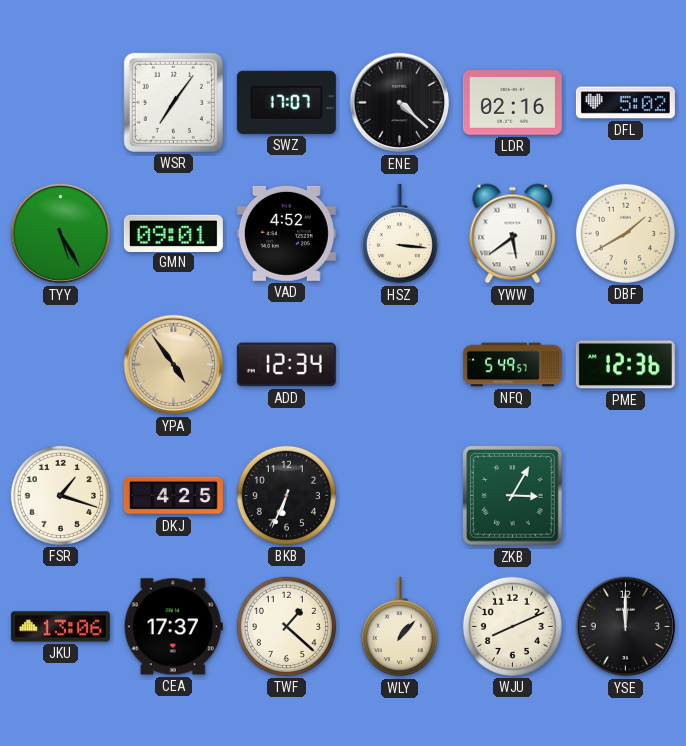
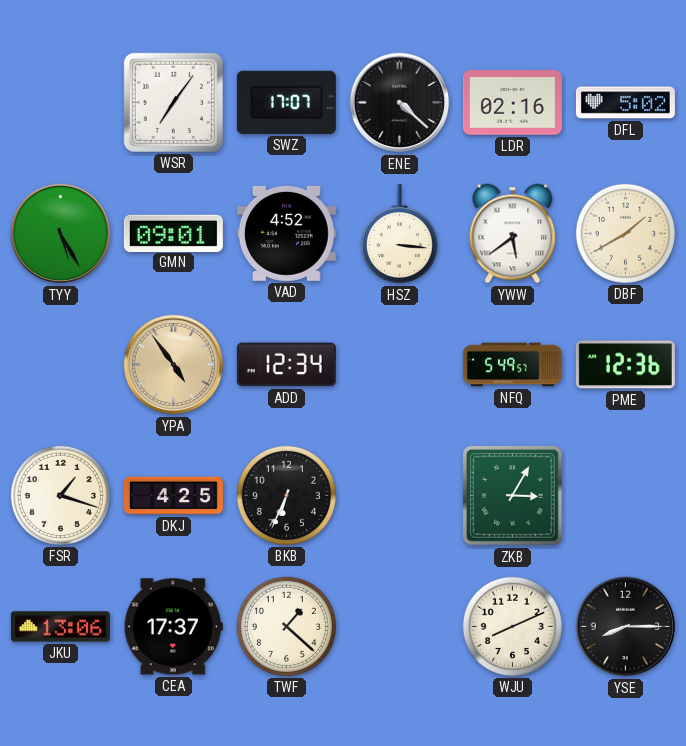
WLY: 1:07 -> none
YSE: 12:00 -> 8:15
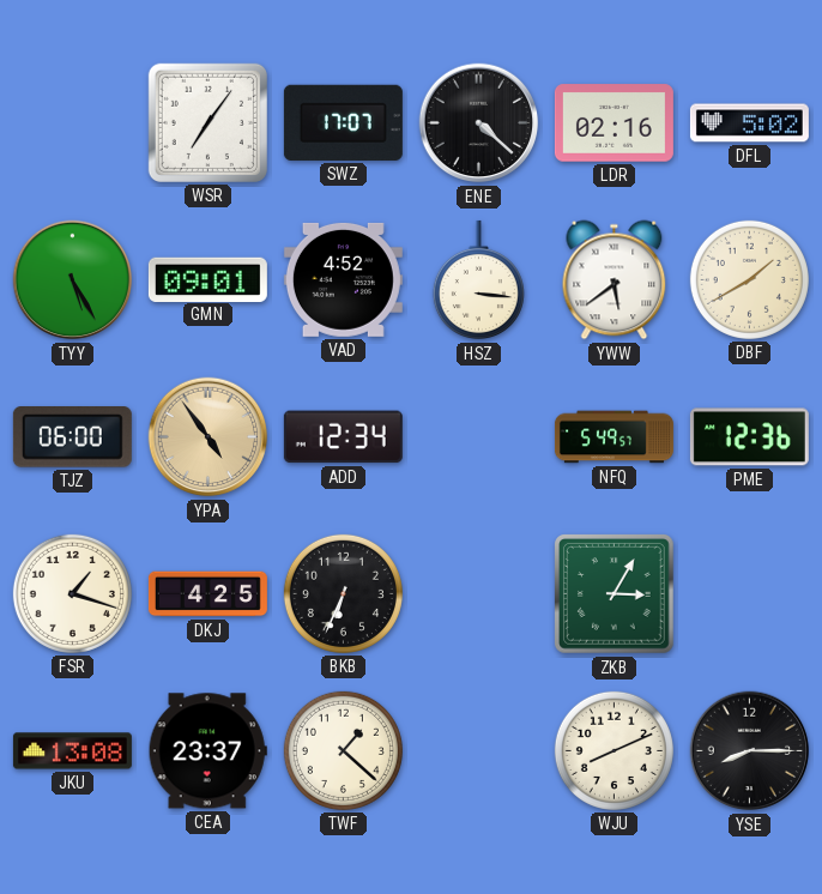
TJZ: none -> 06:00
JKU: 13:06 -> 13:08
CEA: 17:37 -> 23:37
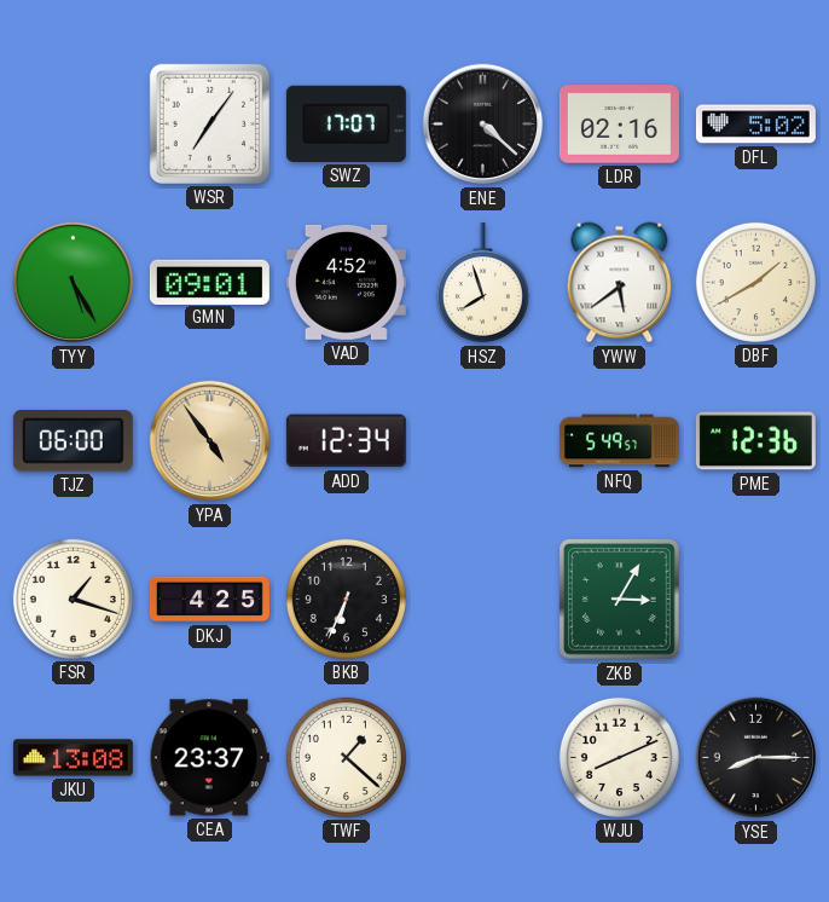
HSZ: 3:16 -> 7:57
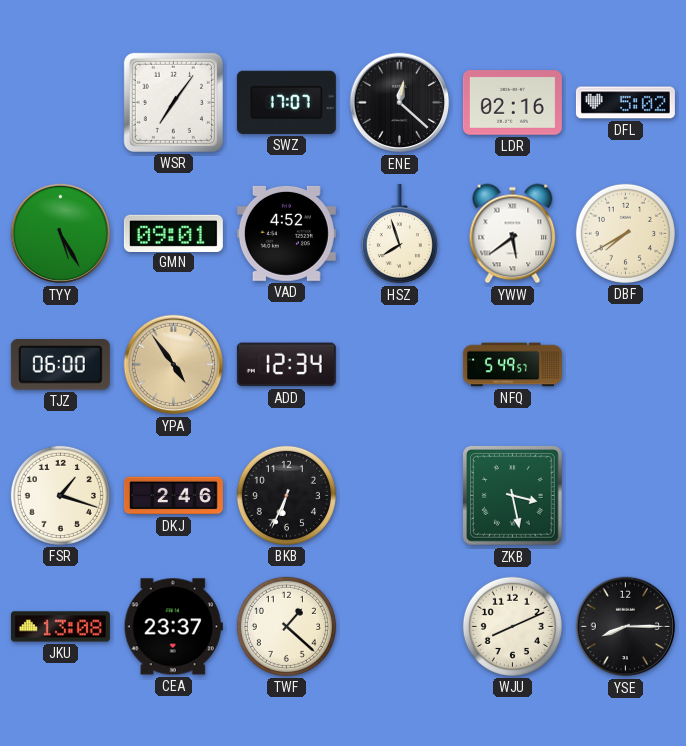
ENE: 4:22 -> 12:22
DBF: 1:40 -> 7:40
PME: 12:36 -> none
DKJ: 4:25 -> 2:46
ZKB: 3:05 -> 3:28
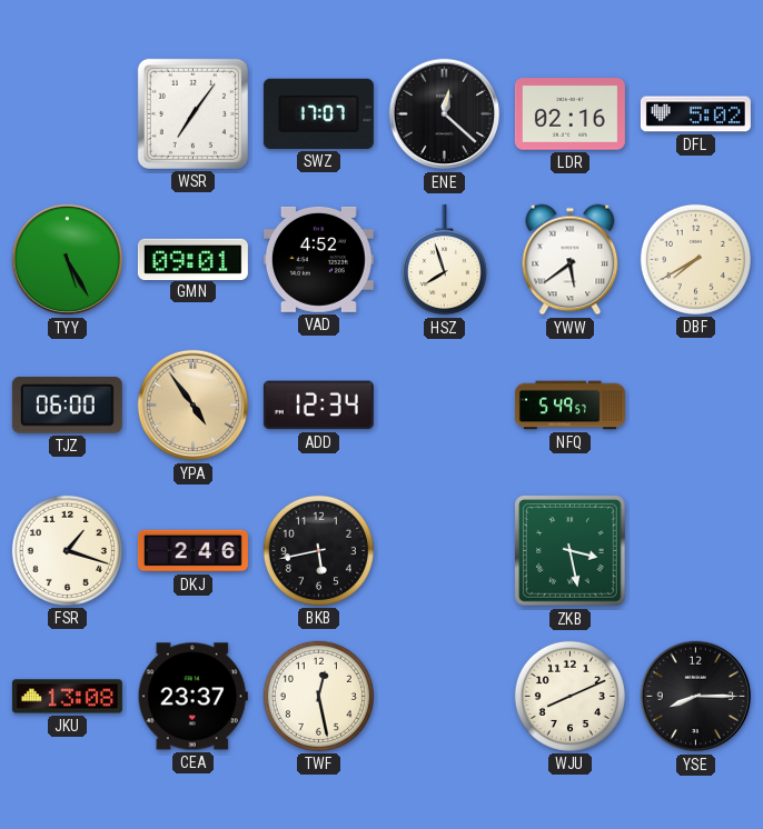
BKB: 6:34 -> 5:43
TWF: 1:22 -> 12:28
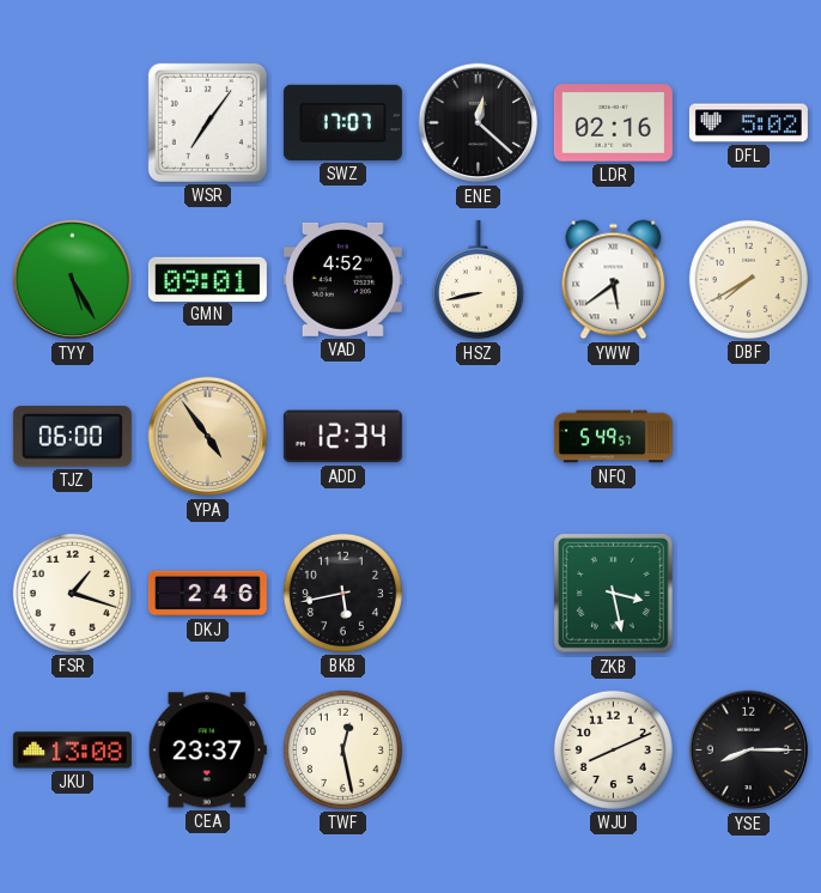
HSZ: 7:57 -> 8:43
